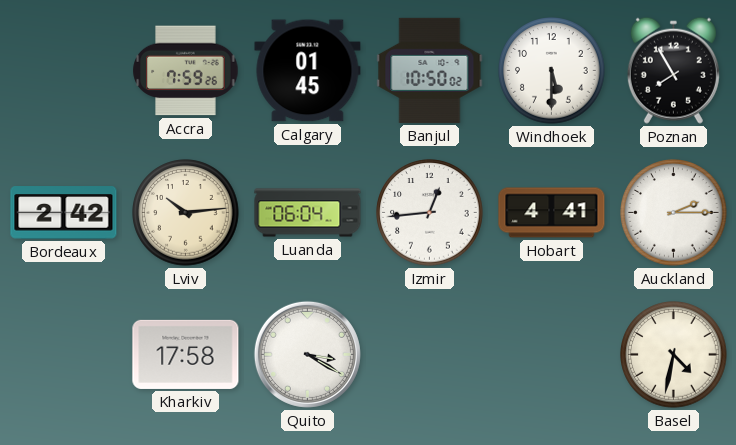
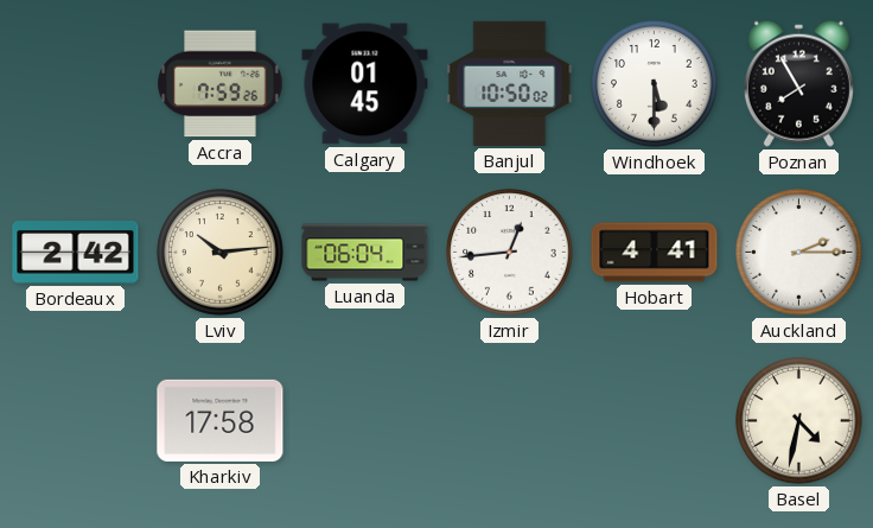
Quito: 3:20 -> none
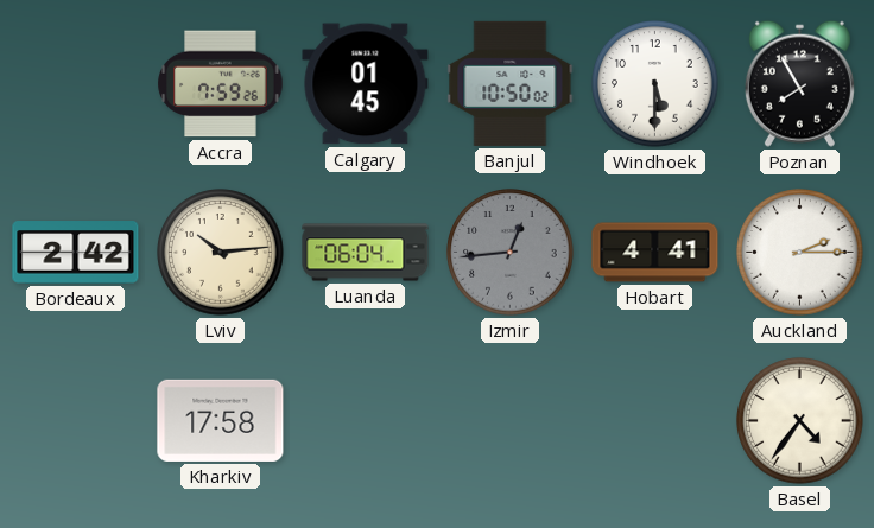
Izmir dial: white -> grey
Basel: 4:32 -> 4:36
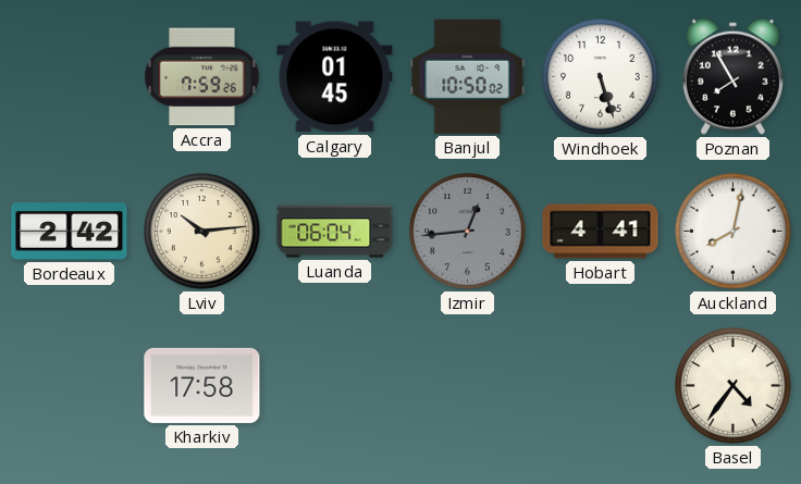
Windhoek: 5:30 -> 5:27
Auckland: 2:15 -> 8:02
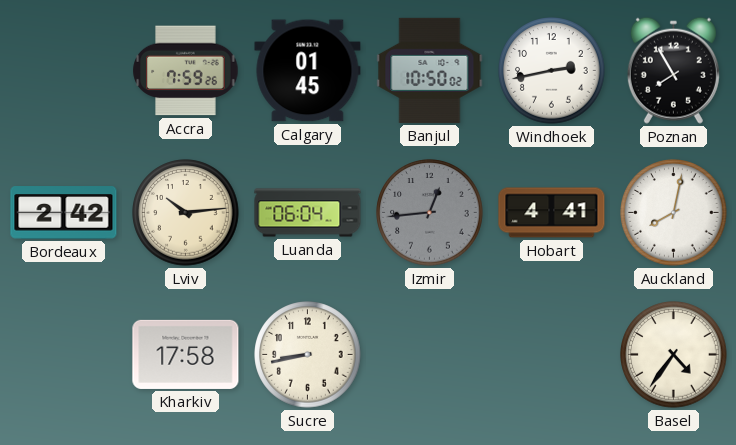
Windhoek: 5:27 -> 2:43
Sucre: none -> 8:43
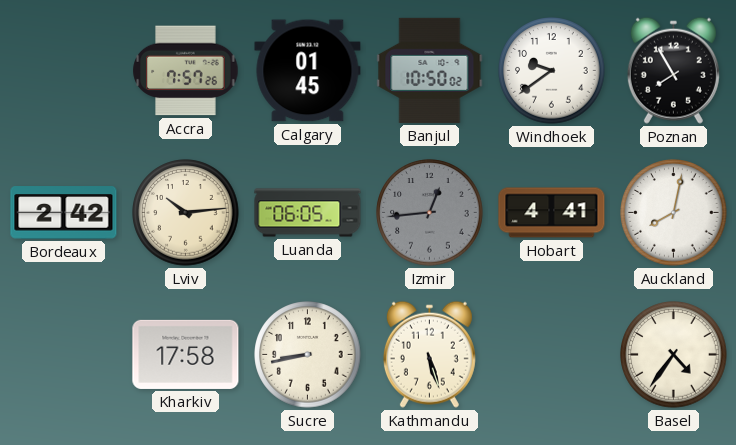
Accra: 7:59 -> 7:57
Windhoek: 2:43 -> 9:39
Luanda: 06:04 -> 06:05
Kathmandu: none -> 5:27
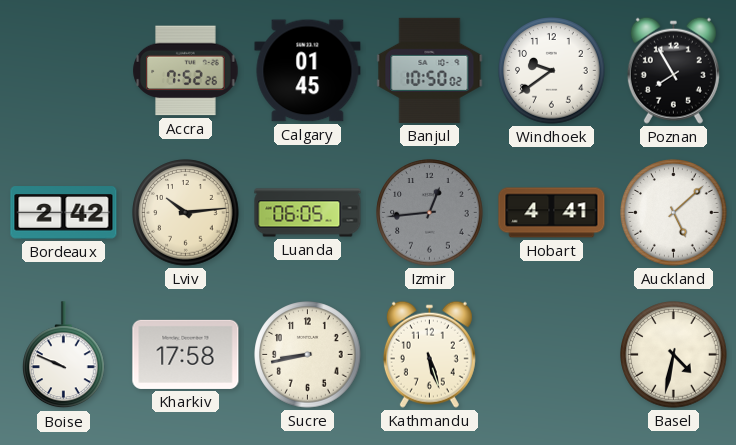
Accra: 7:57 -> 7:52
Auckland: 8:02 -> 5:08
Boise: none -> 9:49
Basel: 4:36 -> 4:32
